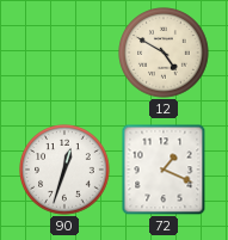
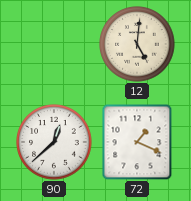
12: 4:50 -> 5:01
90: 12:33 -> 12:38
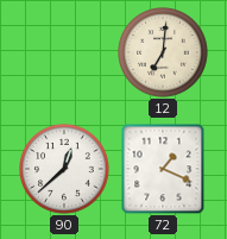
12: 5:01 -> 7:01
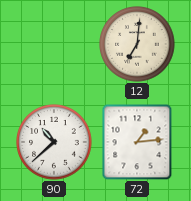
90: 12:38 -> 10:38
72: 1:19 -> 1:14
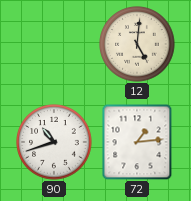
12: 7:01 -> 5:01
90: 10:38 -> 10:42
